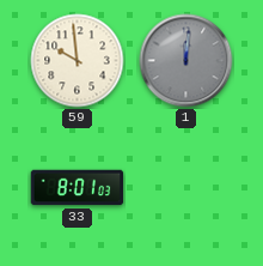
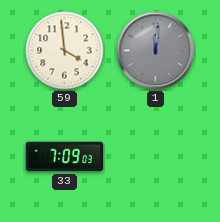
59: 9:59 -> 3:59
33: 8:01 -> 7:09
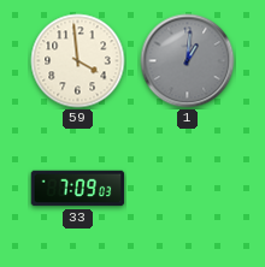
1: 12:01 -> 1:01
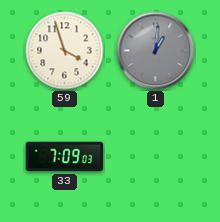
59: 3:59 -> 3:57
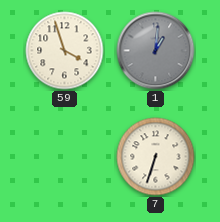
33: 7:09 -> none
7: none -> 6:33
